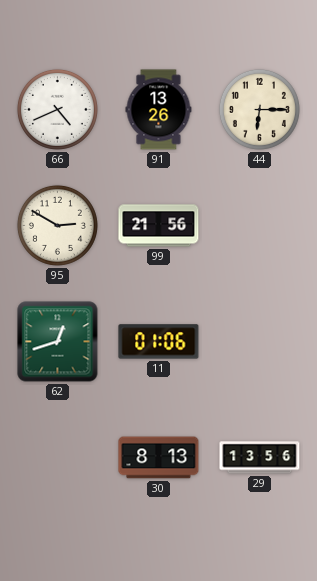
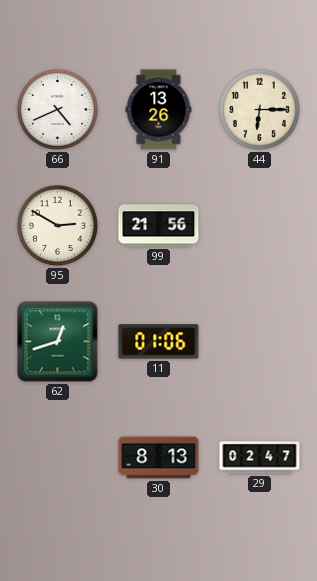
29: 13:56 -> 02:47
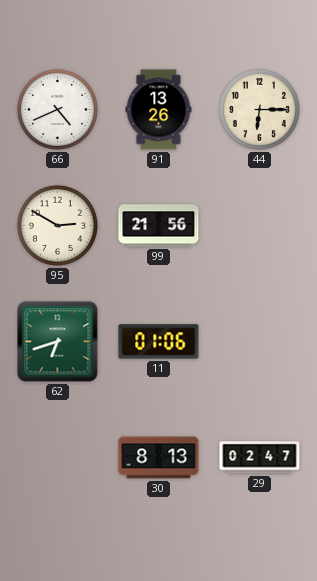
62: 12:42 -> 6:42
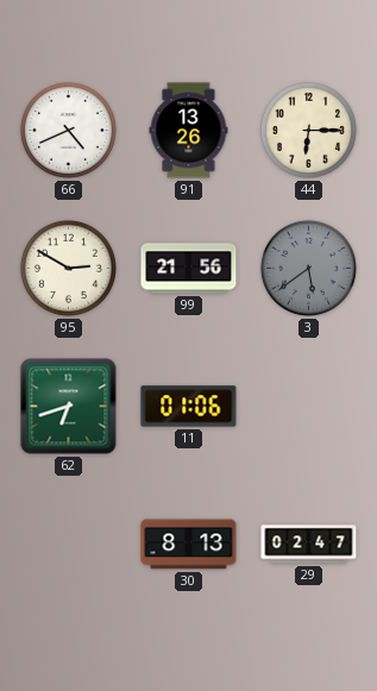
3: none -> 5:39
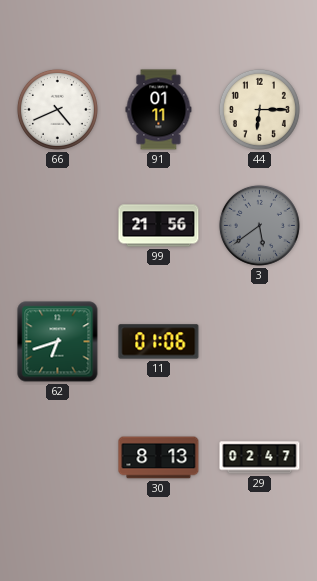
91: 13:26 -> 01:11
95: 2:50 -> none
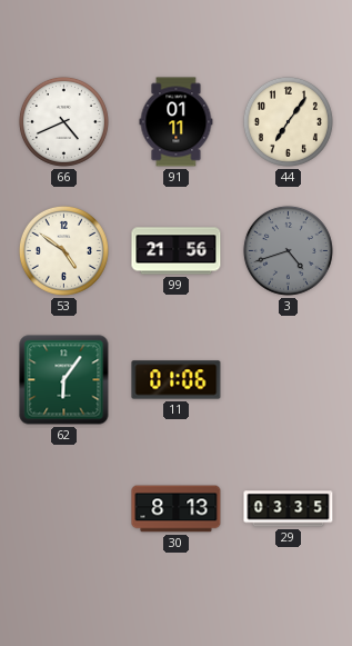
44: 6:15 -> 7:06
53: none -> 4:51
3: 5:39 -> 4:42
62: 6:42 -> 6:06
29: 02:47 -> 03:35
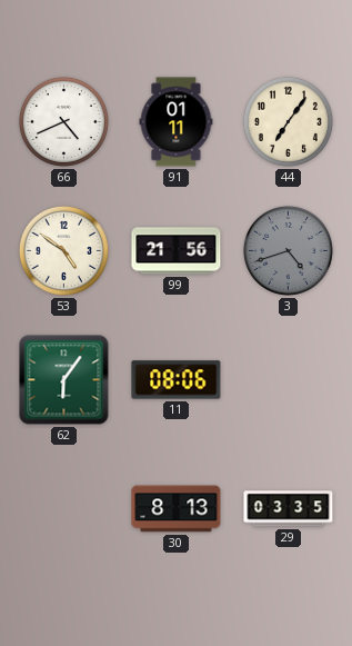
11: 01:06 -> 08:06
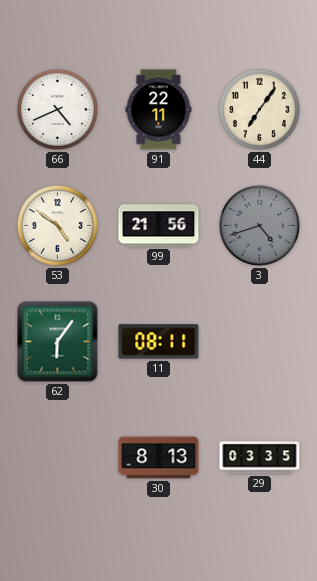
91: 01:11 -> 22:11
11: 08:06 -> 08:11
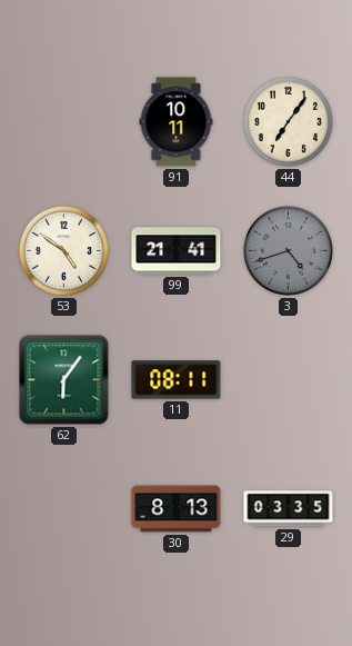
66: 4:41 -> none
91: 22:11 -> 10:11
99: 21:56 -> 21:41
